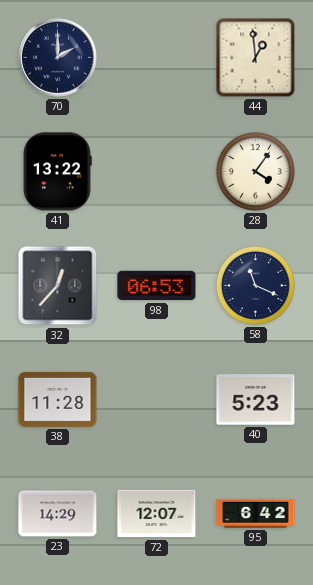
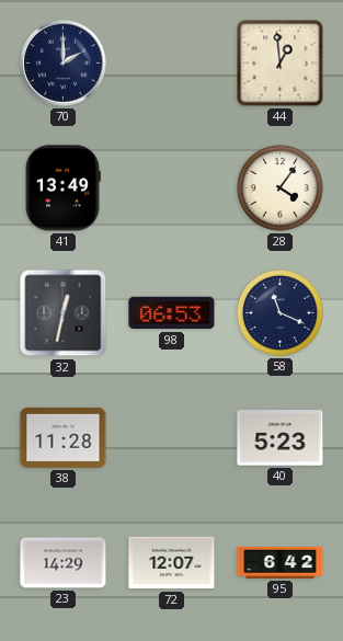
41: 13:22 -> 13:49
32: 12:37 -> 12:32
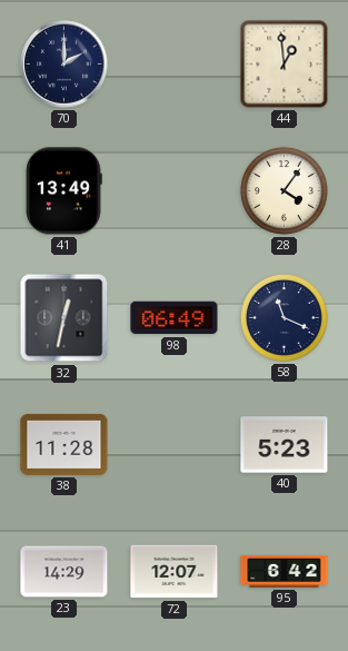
98: 06:53 -> 06:49
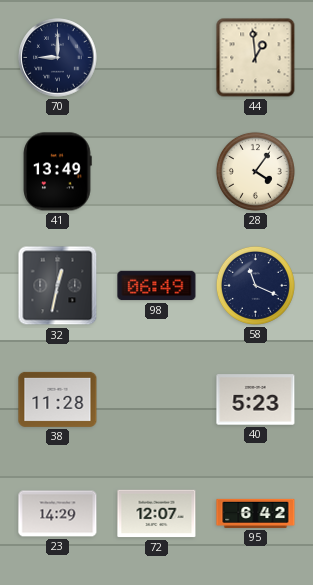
70: 2:00 -> 9:00
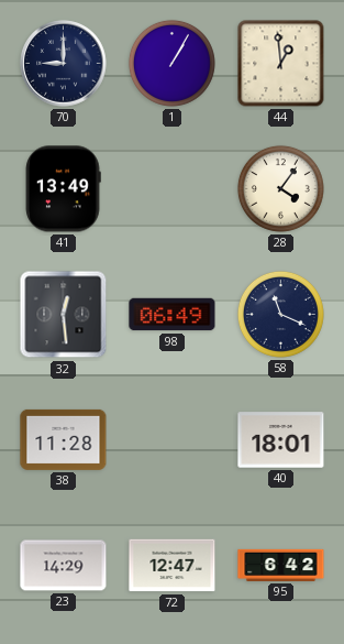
1: none -> 1:05
32: 12:32 -> 12:29
40: 5:23 -> 18:01
72: 12:07 -> 12:47
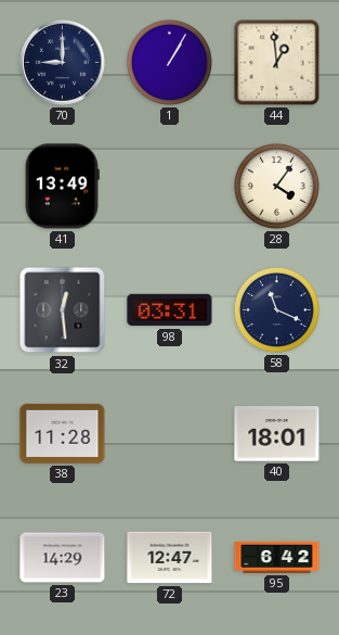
98: 06:49 -> 03:31
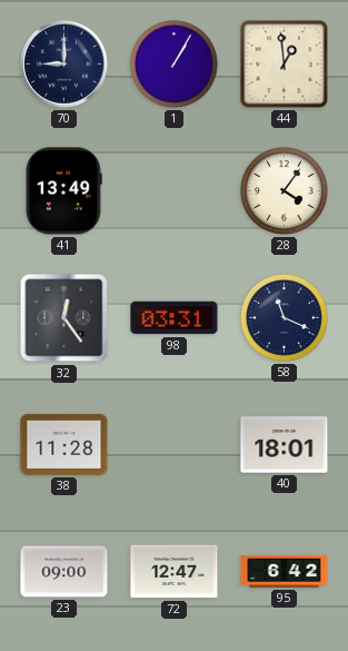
32: 12:29 -> 12:24
23: 14:29 -> 09:00
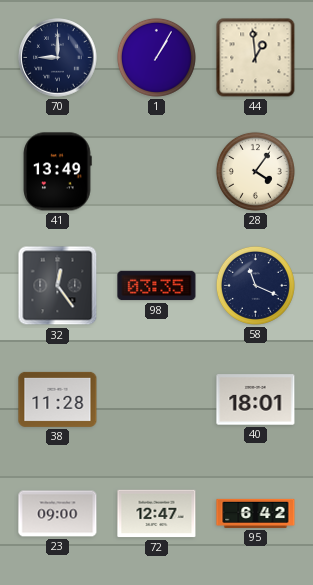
98: 03:31 -> 03:35
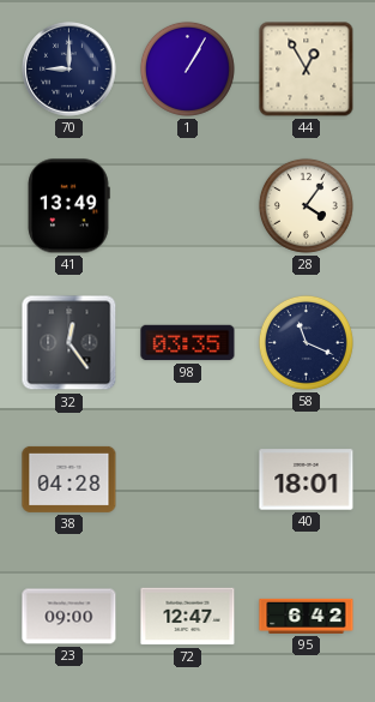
44: 12:59 -> 12:55
38: 11:28 -> 04:28
